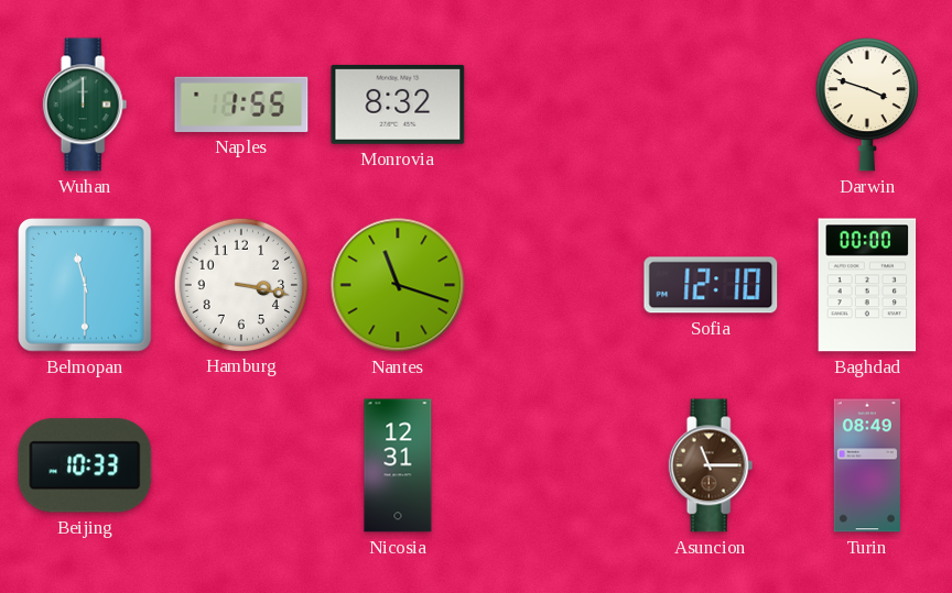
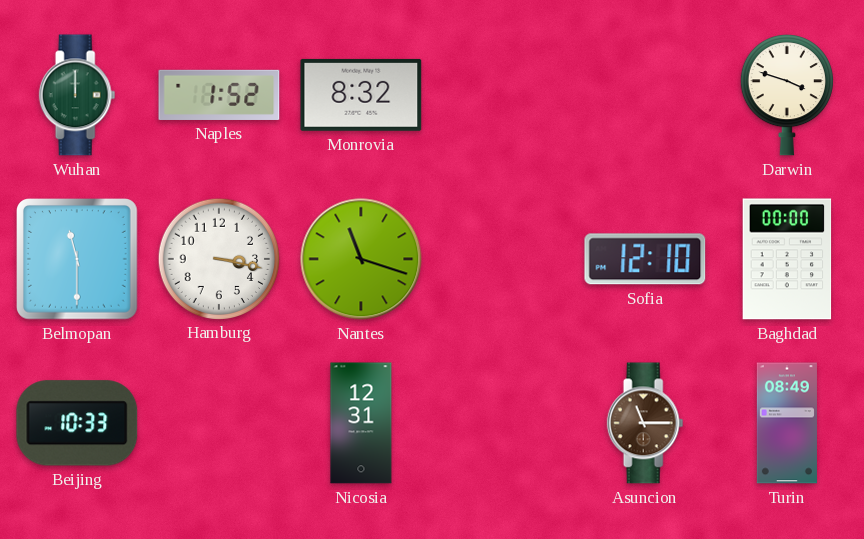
Naples: 1:55 -> 1:52
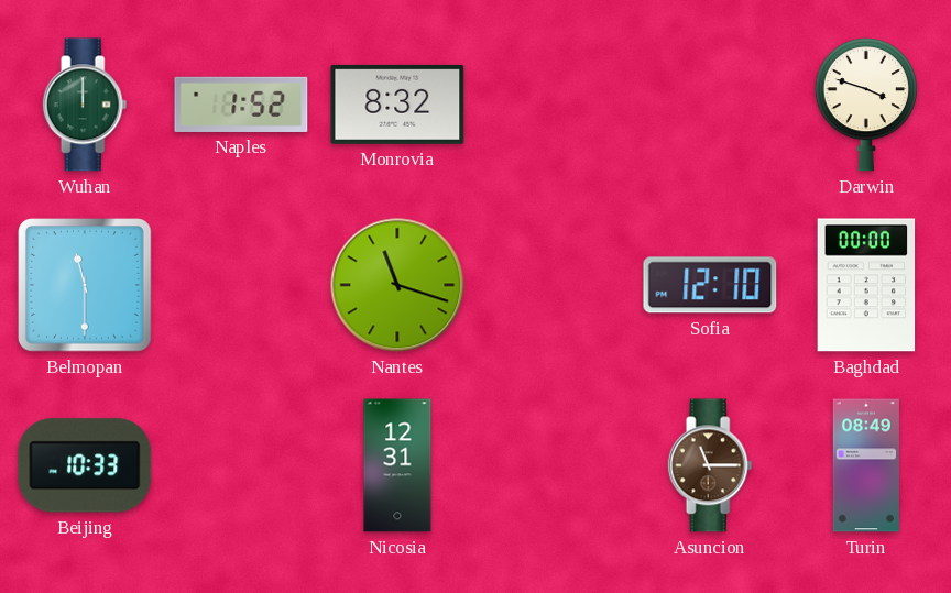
Hamburg: 3:17 -> none
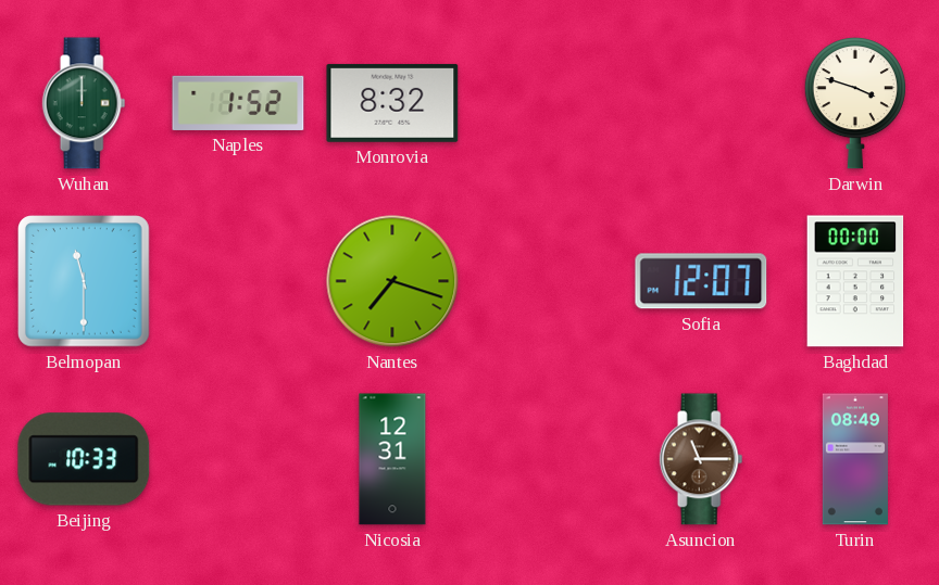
Nantes: 11:18 -> 7:18
Sofia: 12:10 -> 12:07
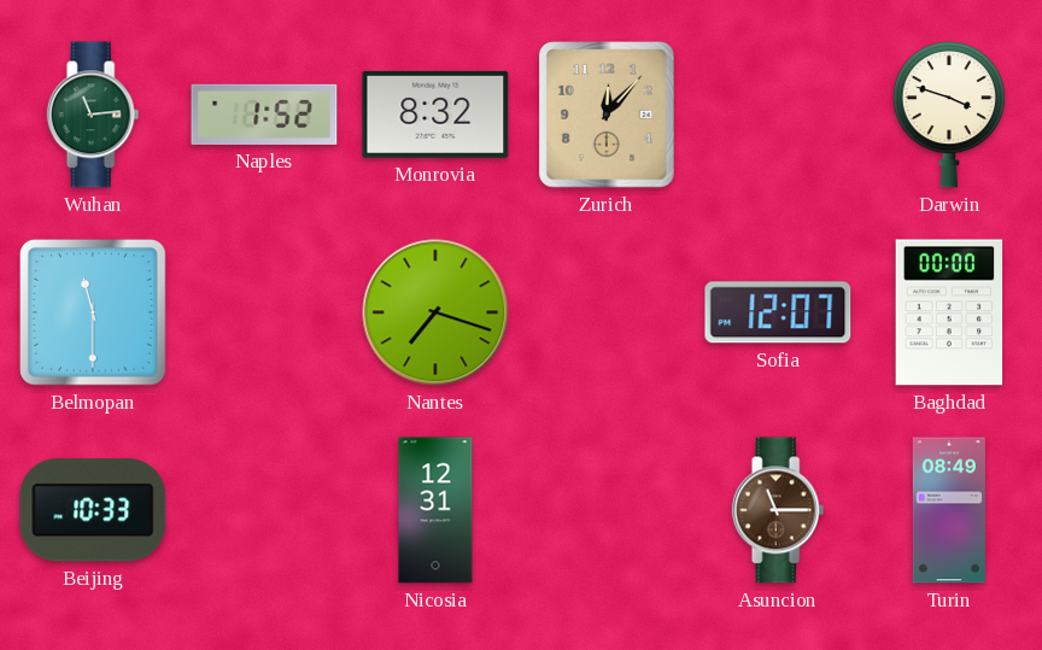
Wuhan: 12:00 -> 11:14
Zurich: none -> 12:07
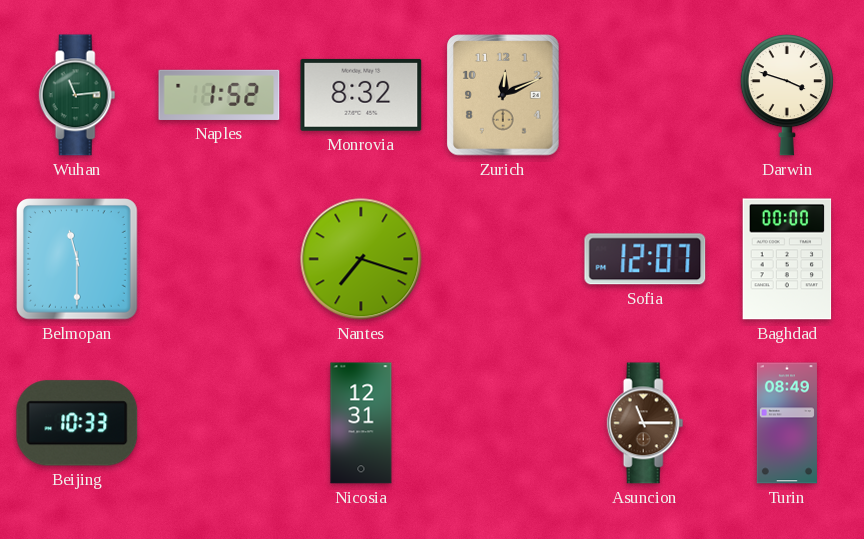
Zurich: 12:07 -> 12:11
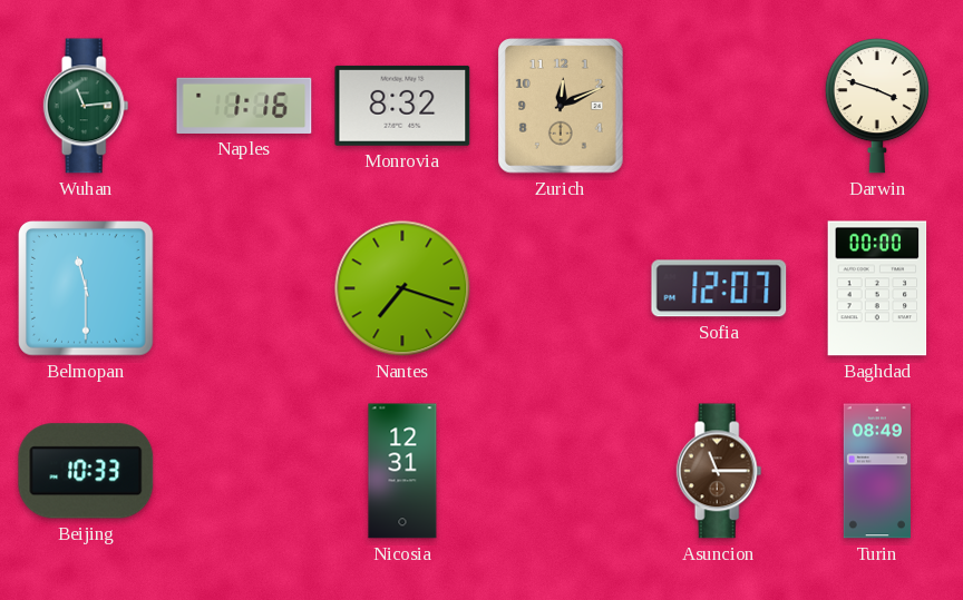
Naples: 1:52 -> 1:16
